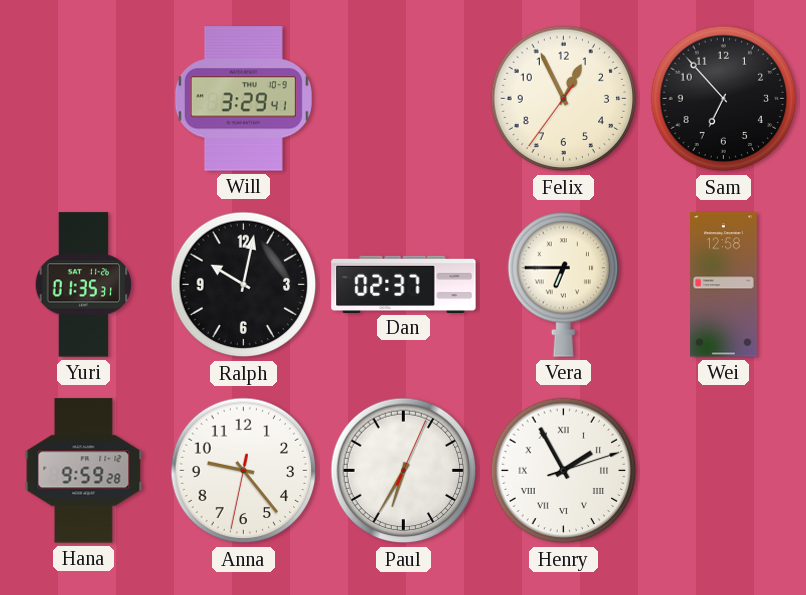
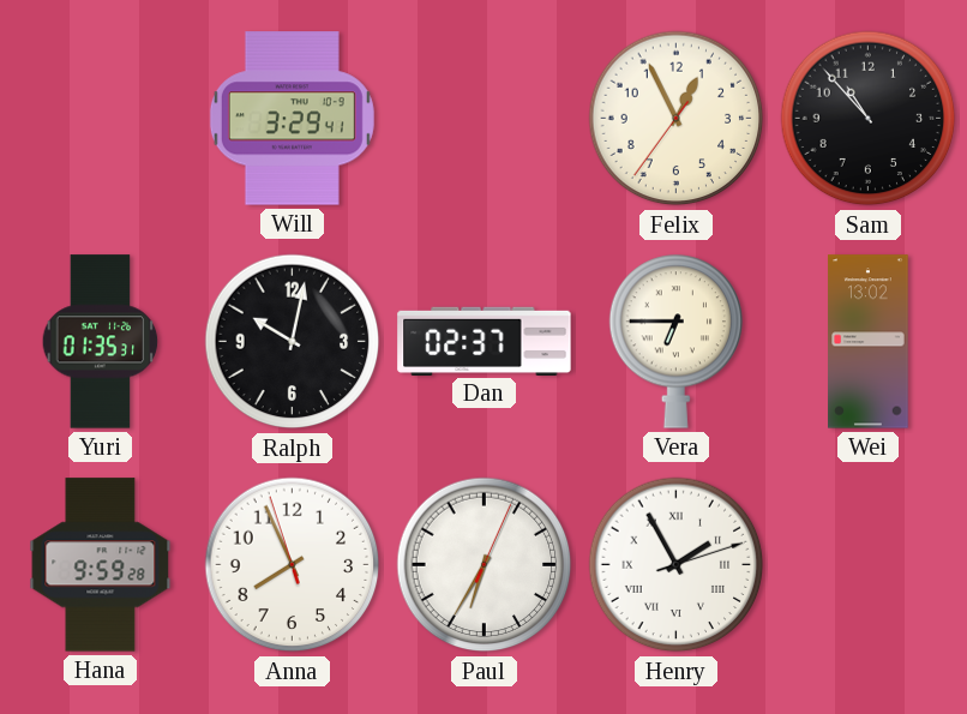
Sam: 6:53 -> 10:53
Wei: 12:58 -> 13:02
Anna: 9:23 -> 7:55
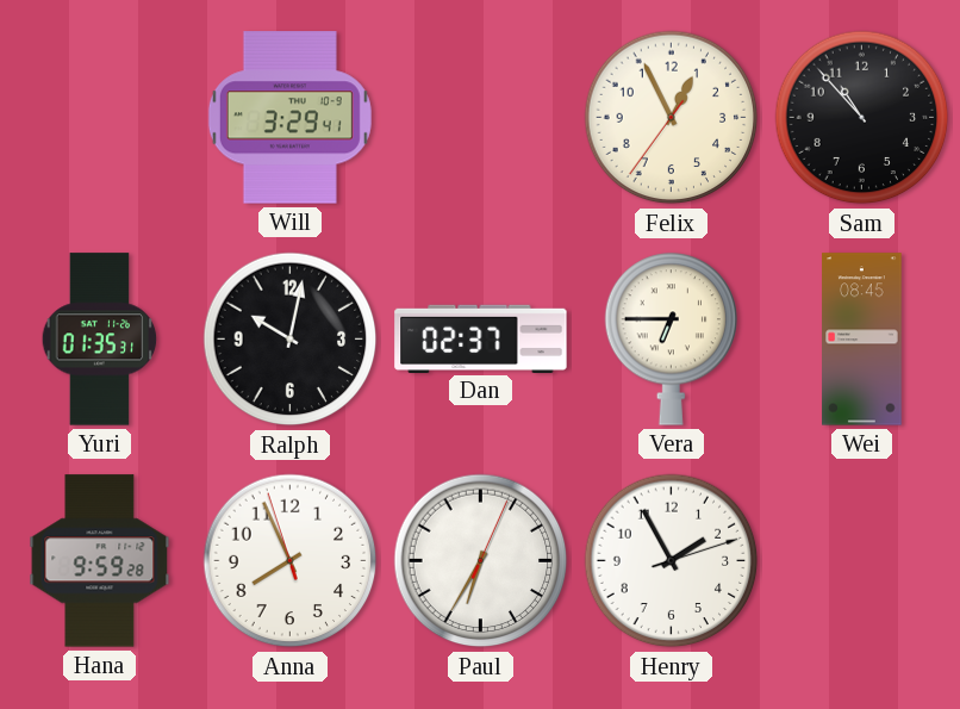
Wei: 13:02 -> 08:45
Henry numerals: Roman -> Arabic
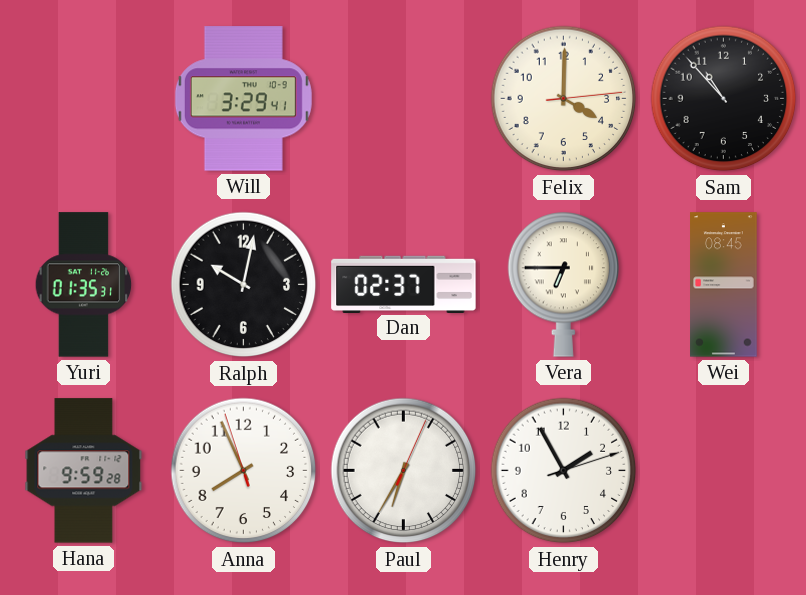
Felix: 12:55 -> 4:00
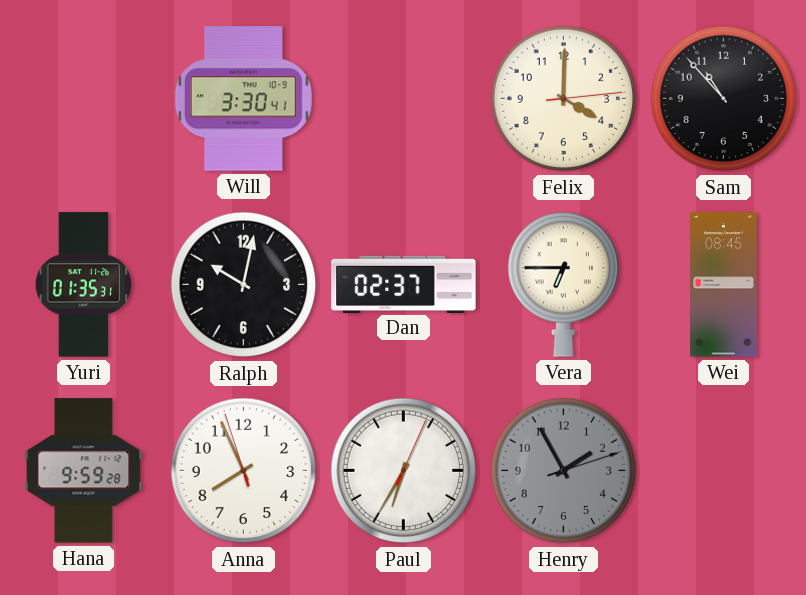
Will: 3:29 -> 3:30
Henry dial: white -> grey
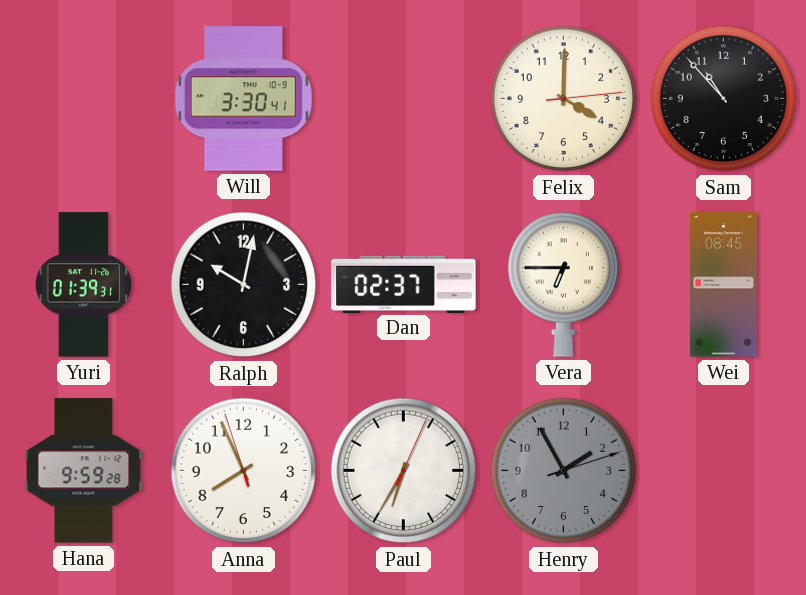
Yuri: 01:35 -> 01:39
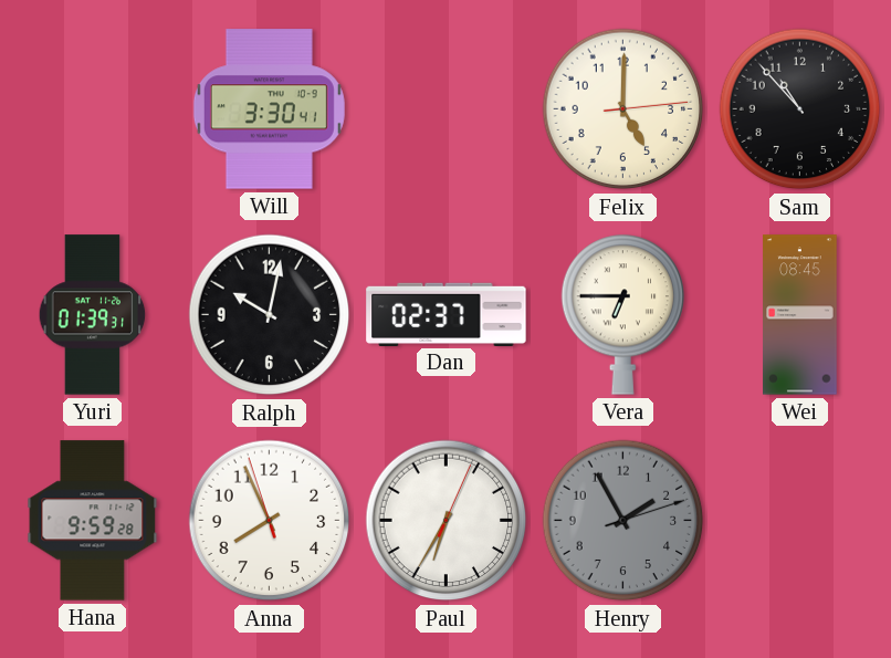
Felix: 4:00 -> 5:00
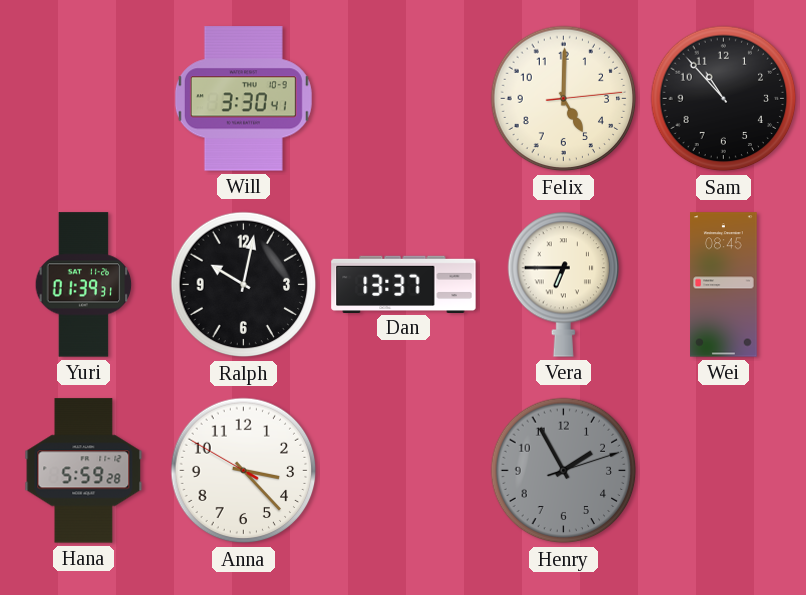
Dan: 02:37 -> 13:37
Hana: 9:59 -> 5:59
Anna: 7:55 -> 3:22
Paul: 6:35 -> none
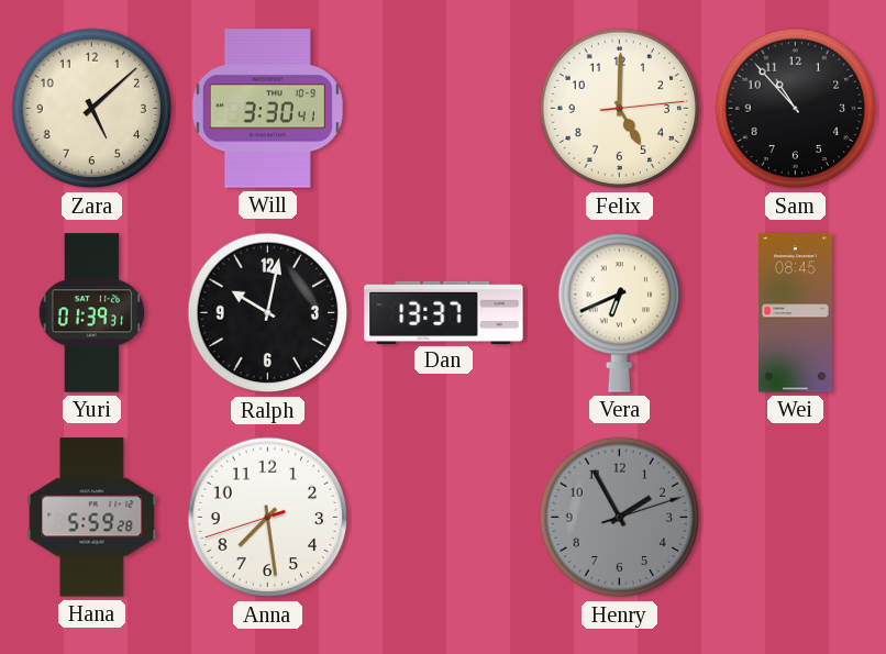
Zara: none -> 5:08
Vera: 6:45 -> 6:41
Anna: 3:22 -> 7:28
